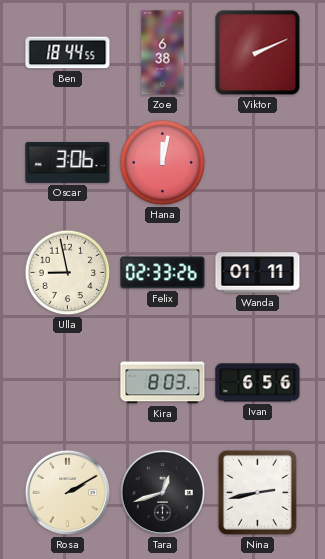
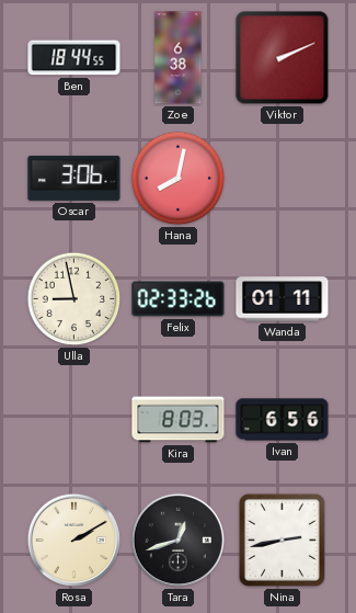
Hana: 12:02 -> 8:02
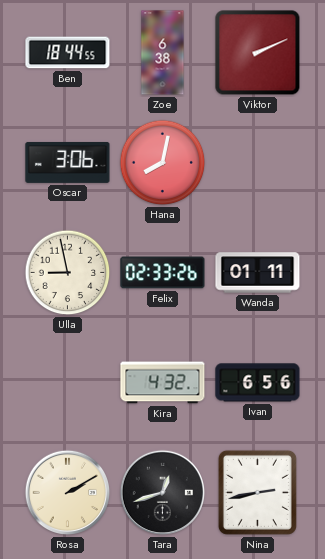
Kira: 8:03 -> 4:32
